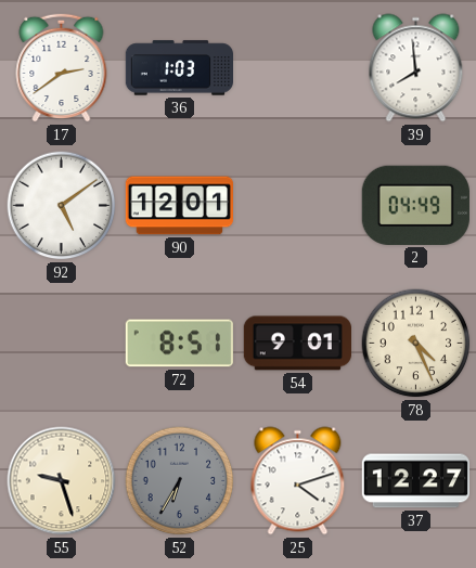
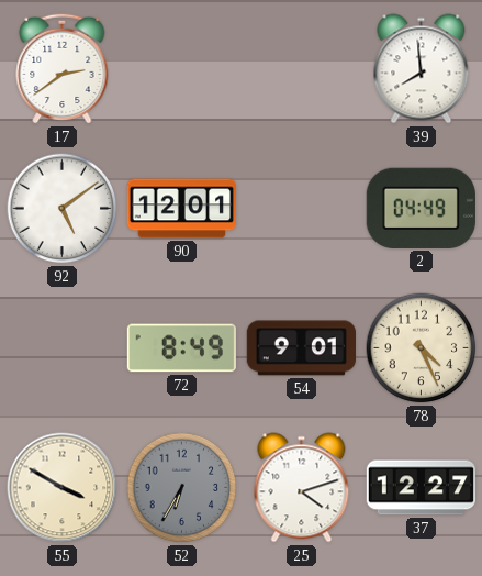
36: 1:03 -> none
72: 8:51 -> 8:49
55: 9:27 -> 3:50
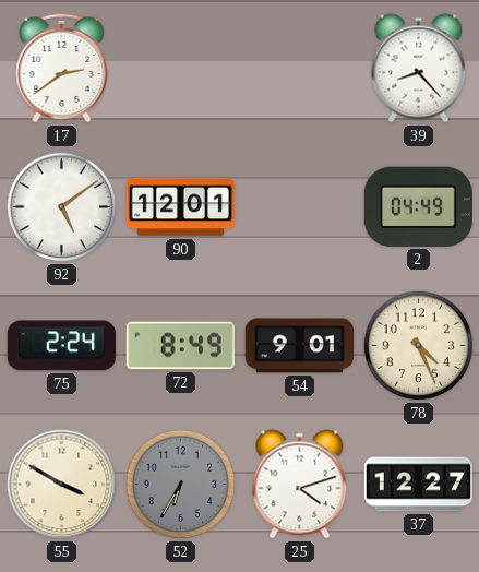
39: 7:59 -> 8:23
75: none -> 2:24
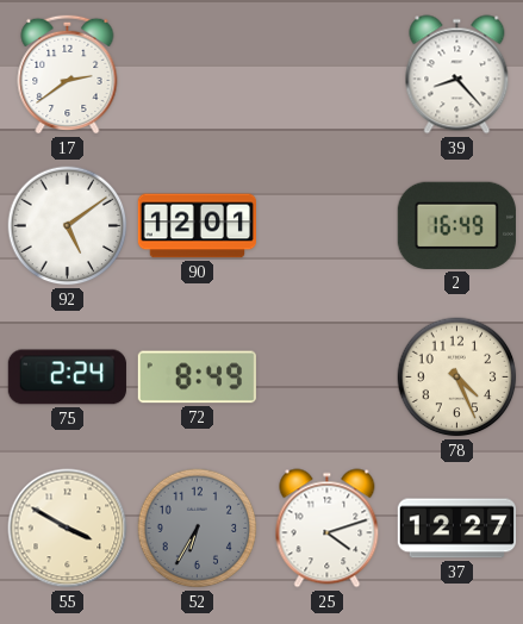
2: 04:49 -> 16:49
54: 9:01 -> none
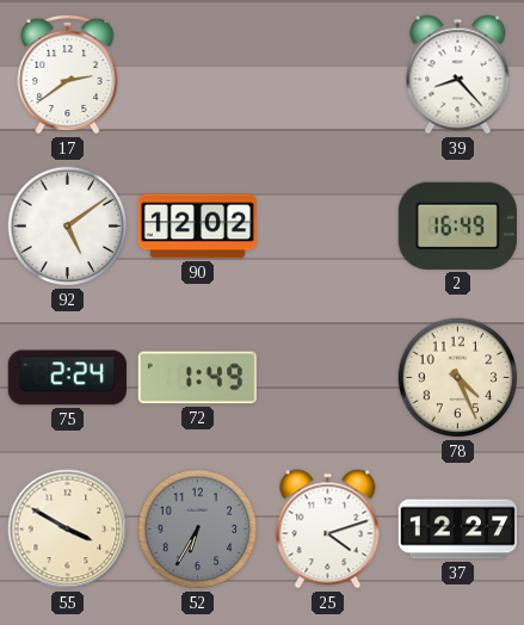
90: 12:01 -> 12:02
72: 8:49 -> 1:49
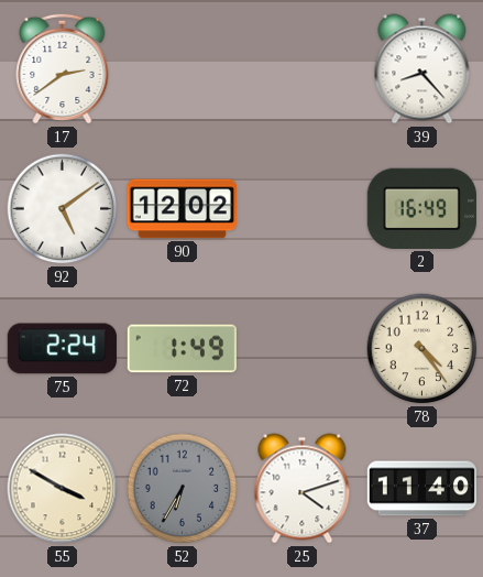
78: 4:26 -> 4:24
37: 12:27 -> 11:40
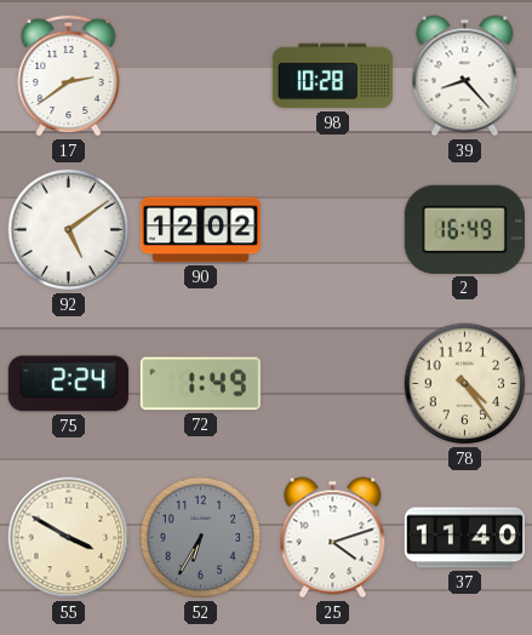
98: none -> 10:28
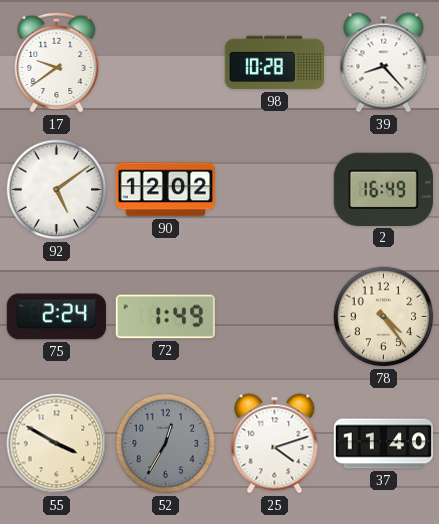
17: 2:39 -> 9:39
52: 6:35 -> 12:35
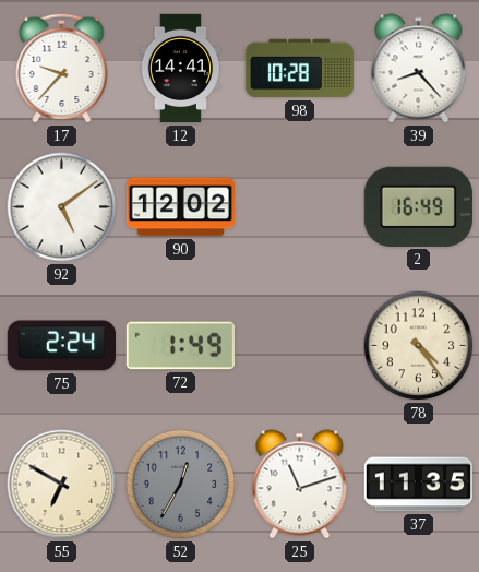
17: 9:39 -> 9:37
12: none -> 14:41
55: 3:50 -> 6:50
25: 4:12 -> 11:12
37: 11:40 -> 11:35
